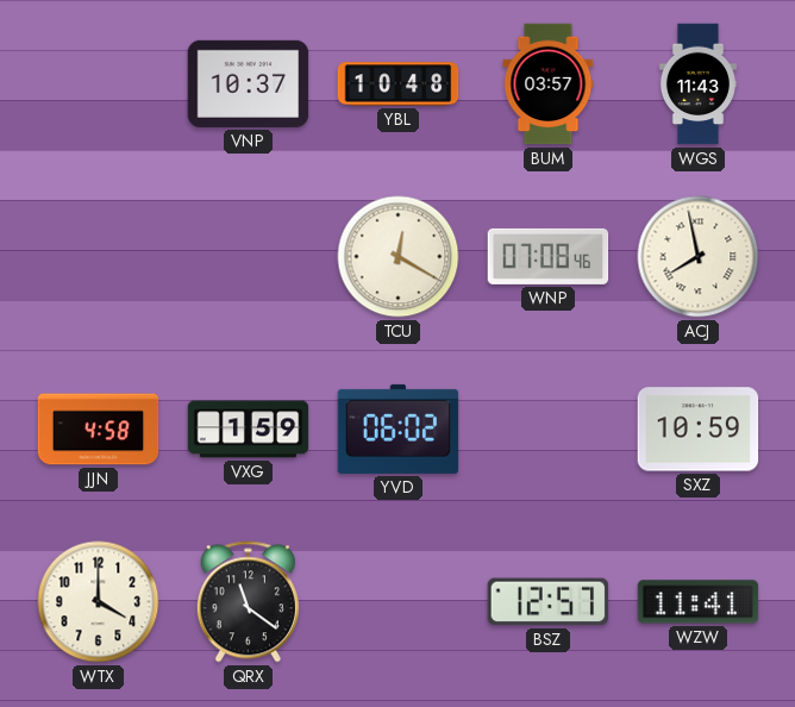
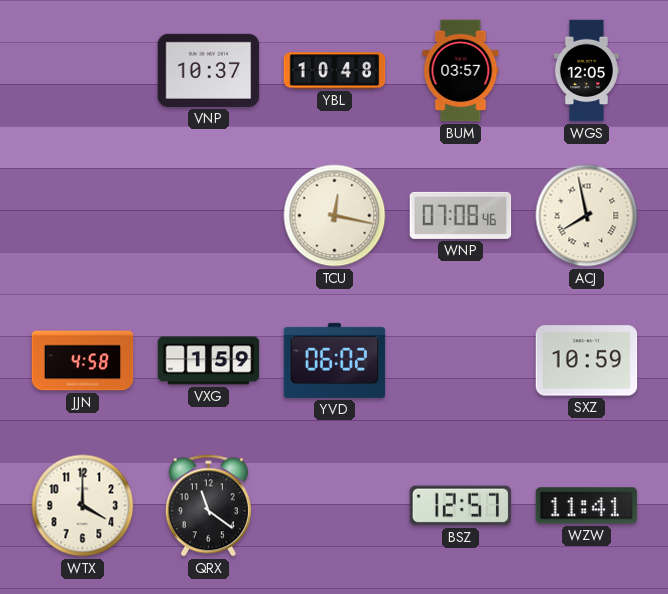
WGS: 11:43 -> 12:05
TCU: 12:20 -> 12:17
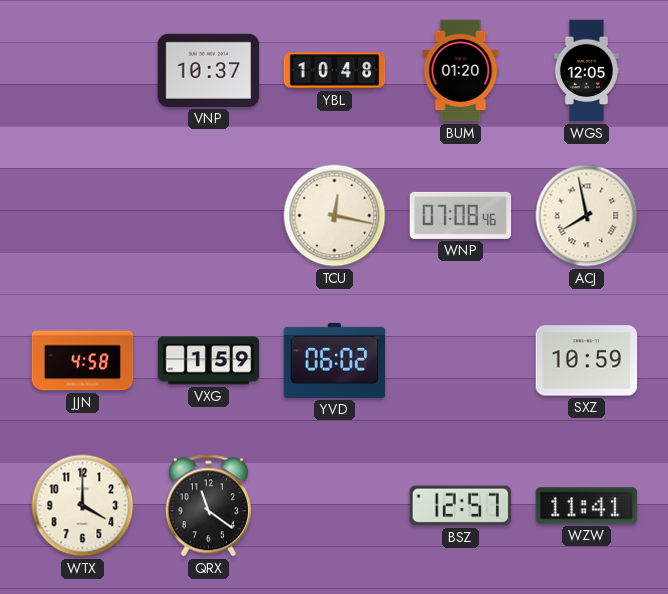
BUM: 03:57 -> 01:20
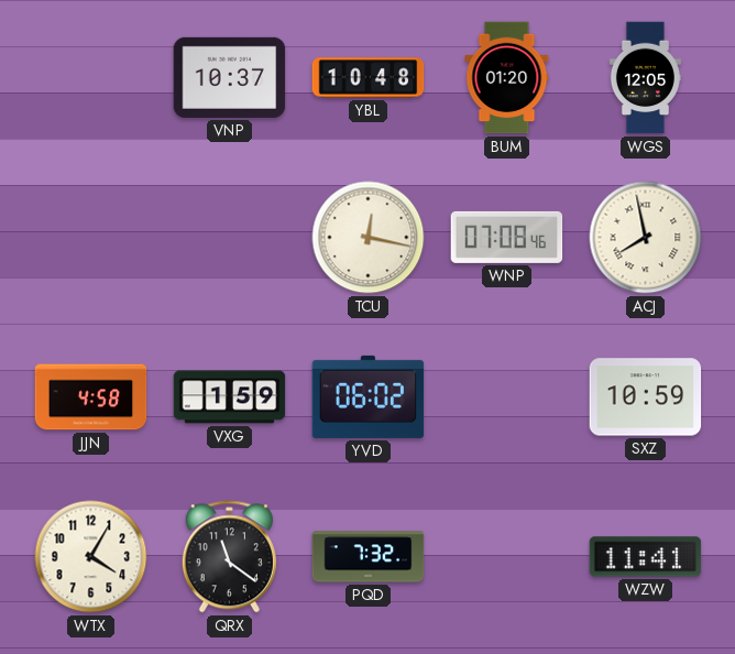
WTX: 4:00 -> 4:05
PQD: none -> 7:32
BSZ: 12:57 -> none
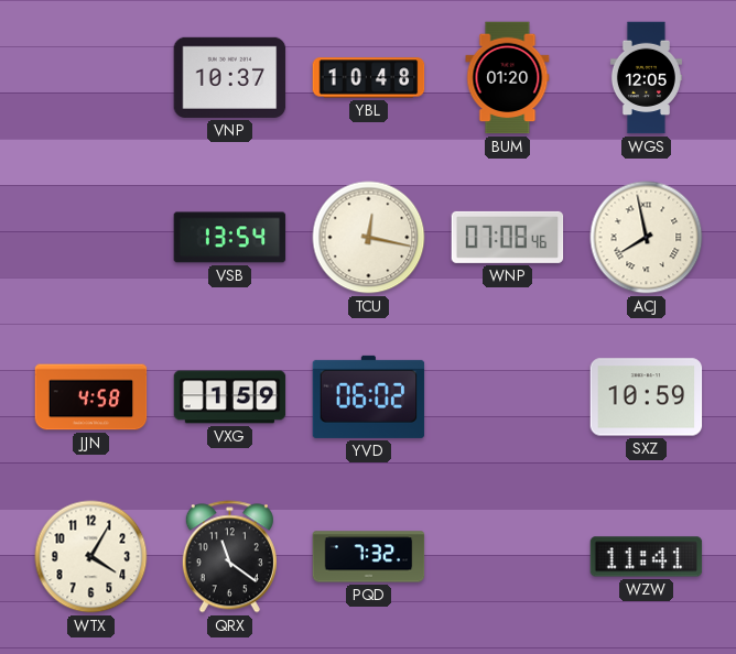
VSB: none -> 13:54
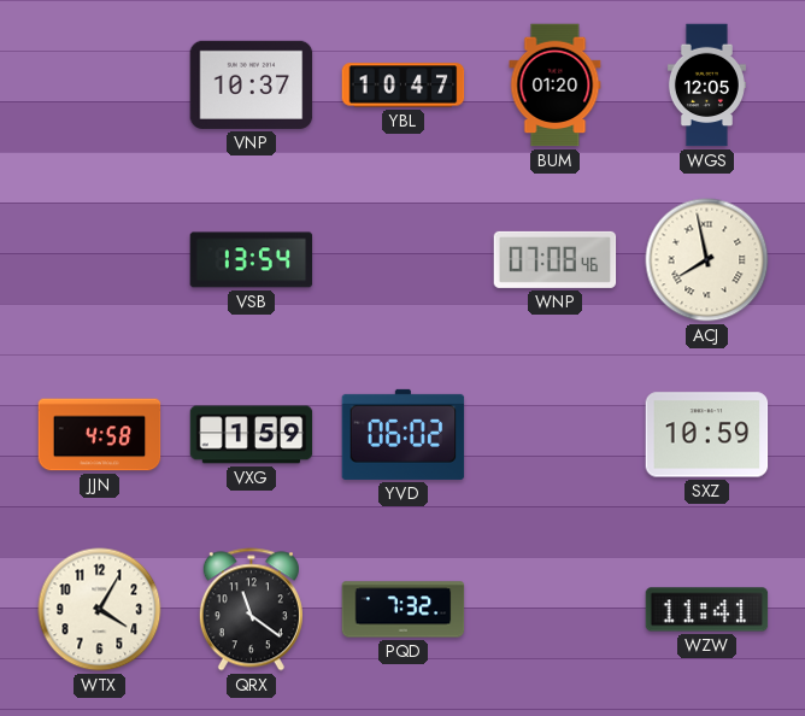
YBL: 10:48 -> 10:47
TCU: 12:17 -> none
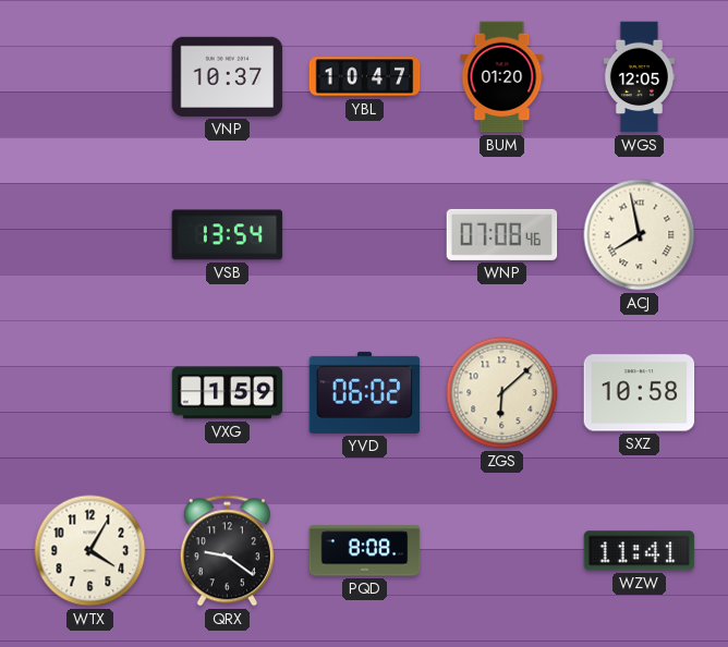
JJN: 4:58 -> none
ZGS: none -> 6:08
SXZ: 10:59 -> 10:58
QRX: 11:21 -> 9:21
PQD: 7:32 -> 8:08
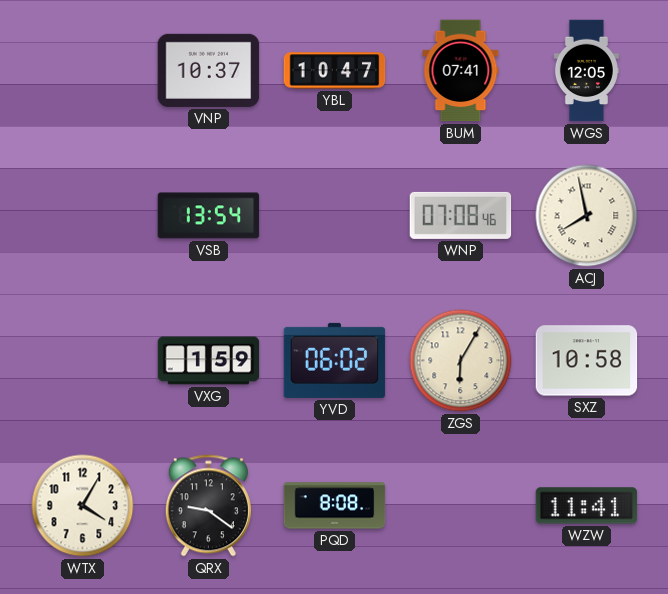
BUM: 01:20 -> 07:41
ZGS: 6:08 -> 6:05
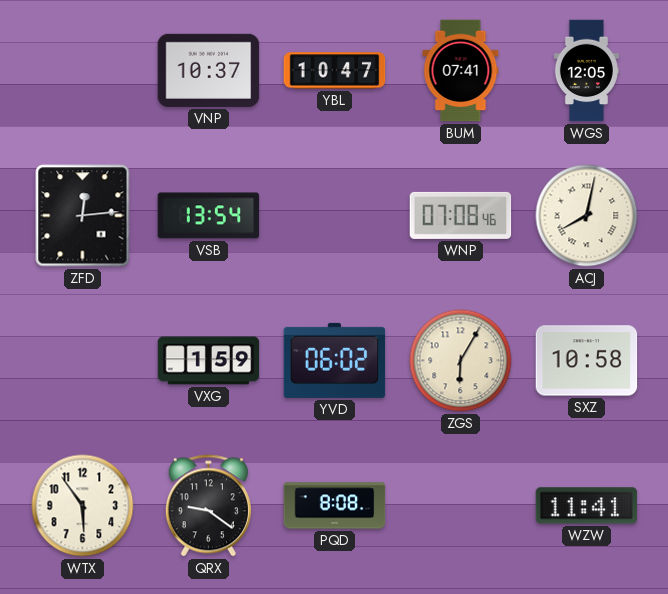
ZFD: none -> 12:14
ACJ: 7:58 -> 8:02
WTX: 4:05 -> 5:54
